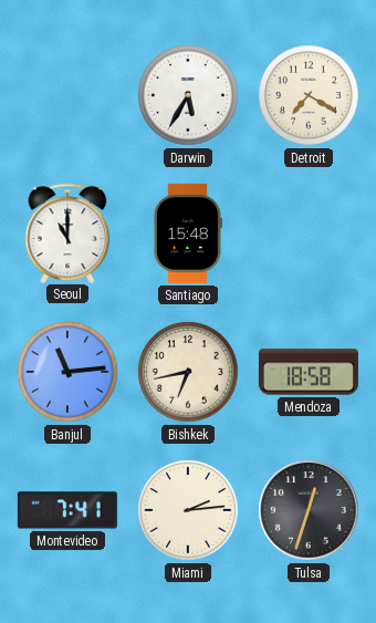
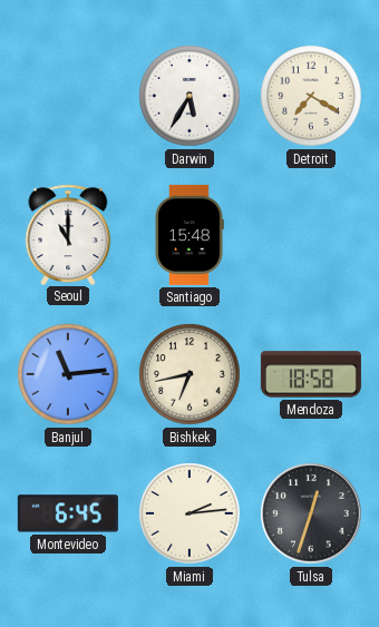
Montevideo: 7:41 -> 6:45
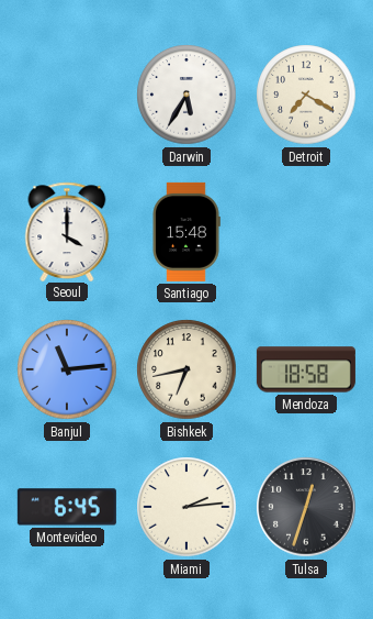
Seoul: 11:00 -> 4:00
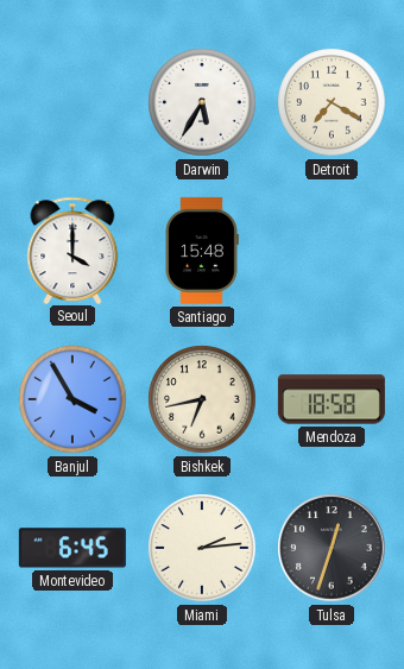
Banjul: 11:14 -> 3:55
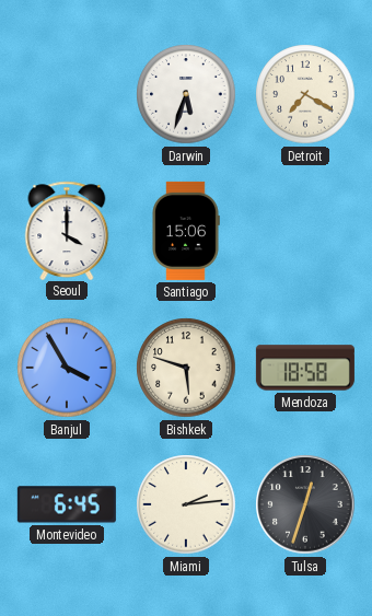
Darwin: 5:35 -> 5:33
Santiago: 15:48 -> 15:06
Bishkek: 6:43 -> 5:48
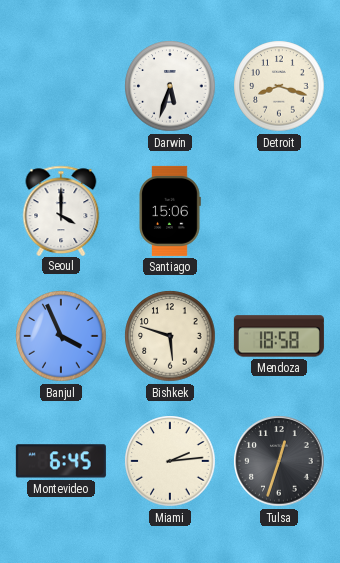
Detroit: 7:20 -> 8:18
Banjul: 3:55 -> 3:56
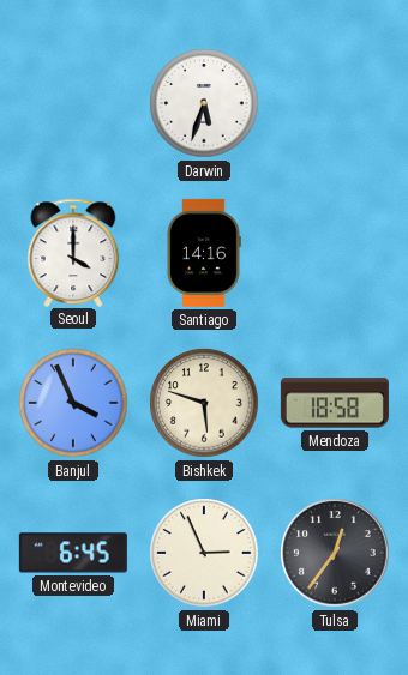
Detroit: 8:18 -> none
Santiago: 15:06 -> 14:16
Miami: 2:14 -> 2:56
Tulsa: 12:33 -> 12:36
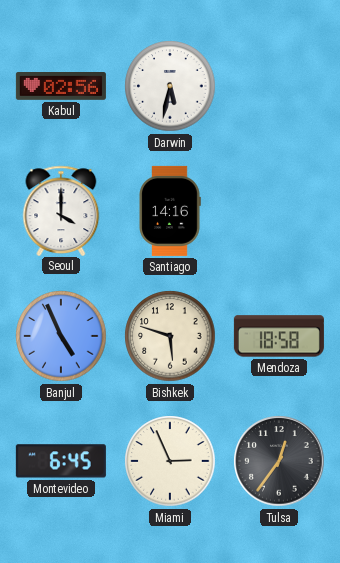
Kabul: none -> 02:56
Darwin: 5:33 -> 5:32
Banjul: 3:56 -> 4:56
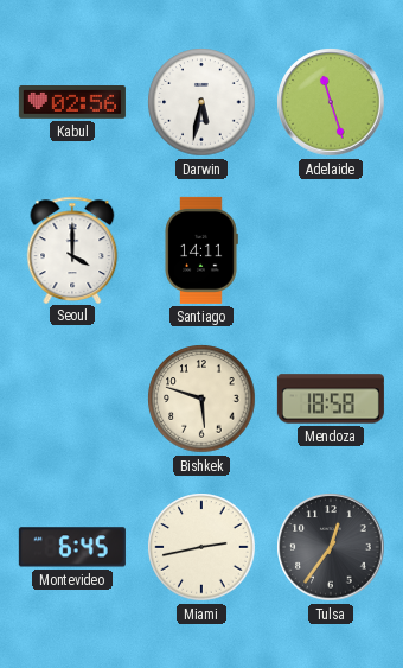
Adelaide: none -> 11:27
Santiago: 14:16 -> 14:11
Banjul: 4:56 -> none
Miami: 2:56 -> 2:43
